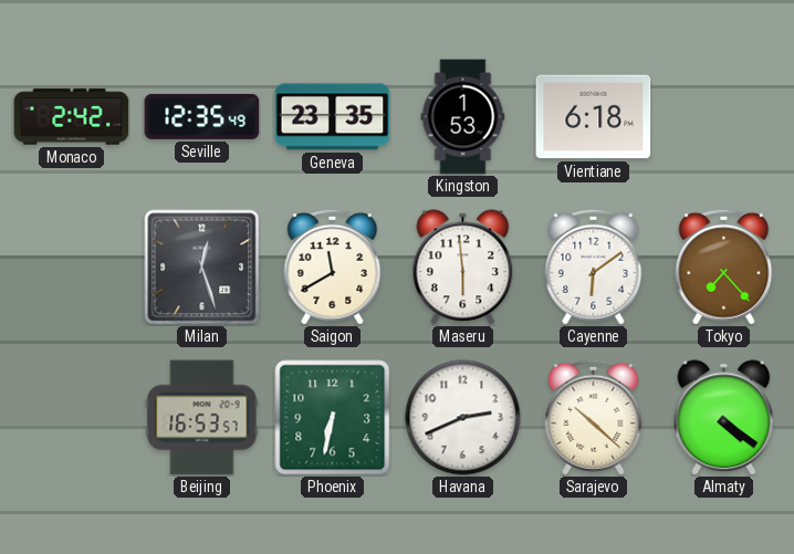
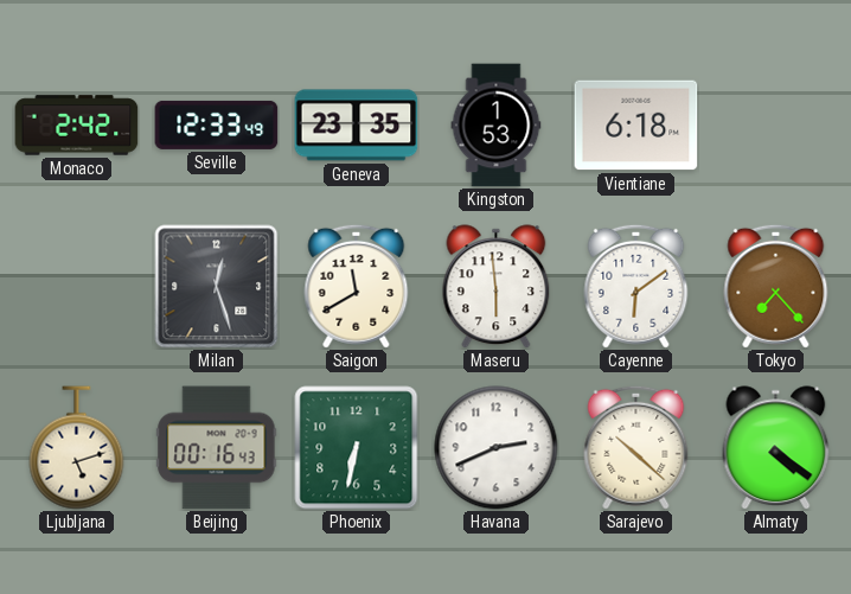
Seville: 12:35 -> 12:33
Ljubljana: none -> 5:12
Beijing: 16:53 -> 00:16
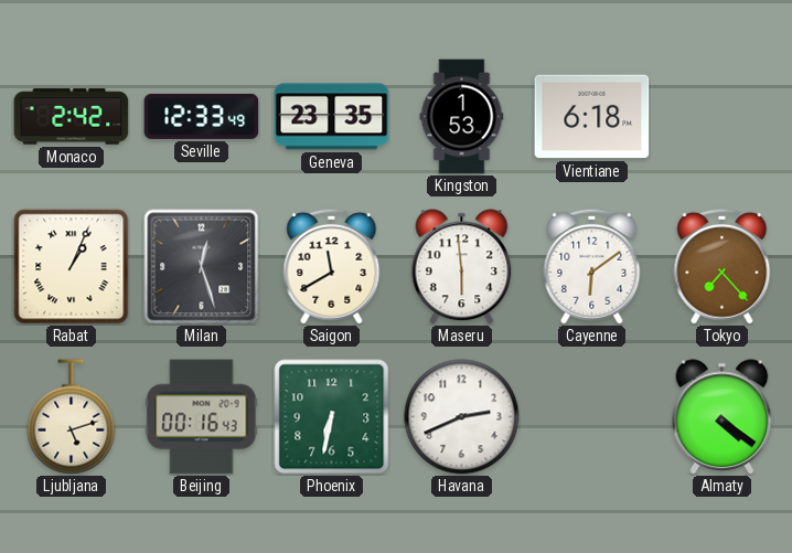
Rabat: none -> 1:04
Sarajevo: 10:22 -> none
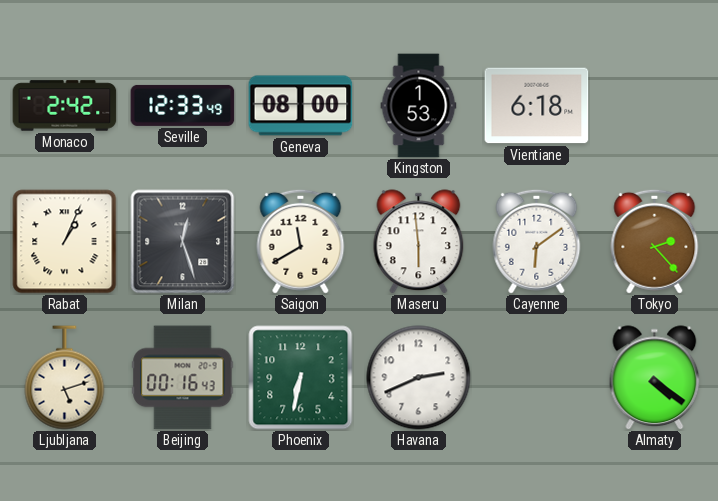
Geneva: 23:35 -> 08:00
Tokyo: 7:23 -> 2:23
